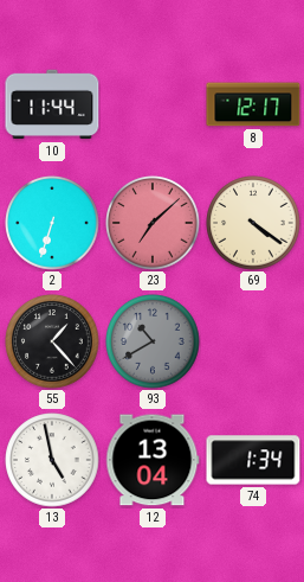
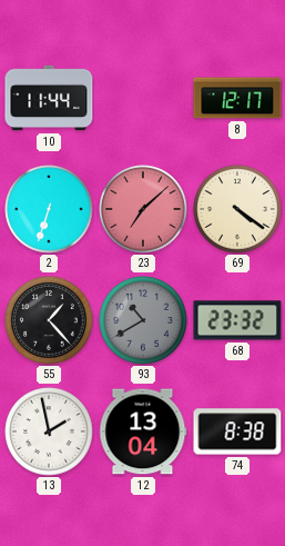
68: none -> 23:32
13: 4:58 -> 1:58
74: 1:34 -> 8:38
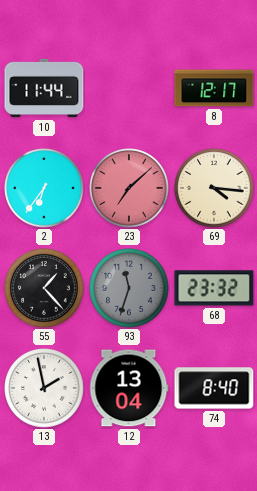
2: 6:33 -> 6:36
69: 4:21 -> 4:16
93: 10:40 -> 11:33
74: 8:38 -> 8:40
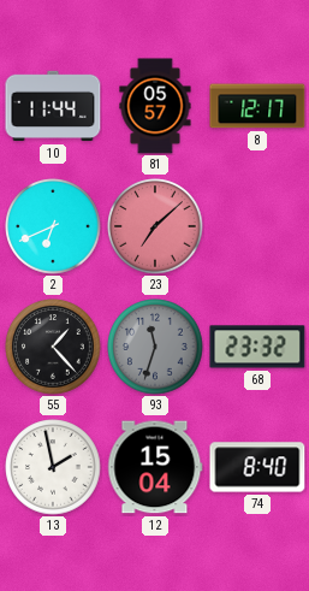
81: none -> 05:57
2: 6:36 -> 6:41
69: 4:16 -> none
12: 13:04 -> 15:04
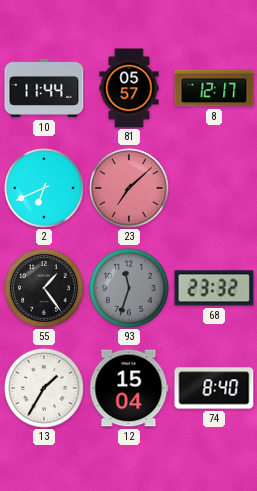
55: 1:23 -> 1:24
13: 1:58 -> 1:35
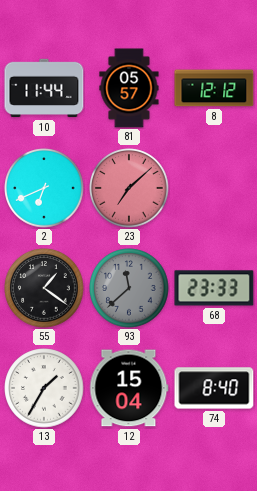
8: 12:17 -> 12:12
55: 1:24 -> 1:21
93: 11:33 -> 11:38
68: 23:32 -> 23:33
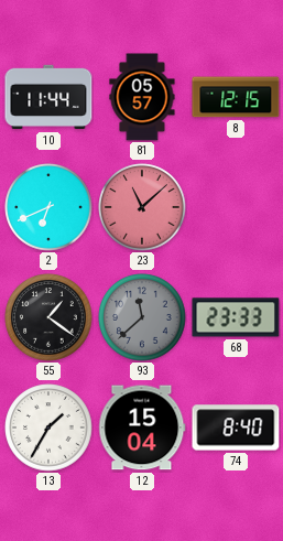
8: 12:12 -> 12:15
23: 7:08 -> 11:08
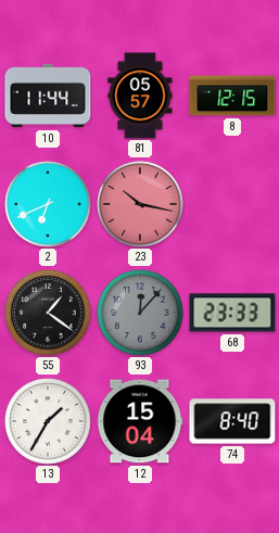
23: 11:08 -> 10:17
93: 11:38 -> 12:07
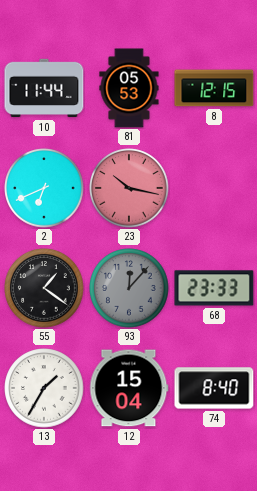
81: 05:57 -> 05:53
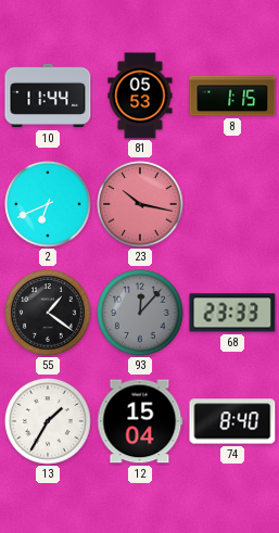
8: 12:15 -> 1:15
